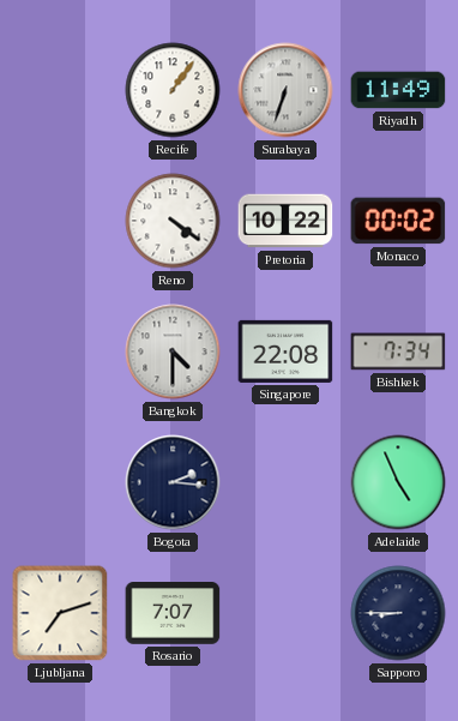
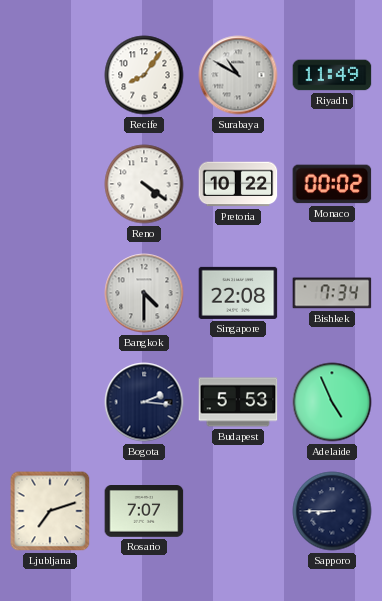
Recife: 1:06 -> 8:06
Surabaya: 6:33 -> 10:50
Budapest: none -> 5:53
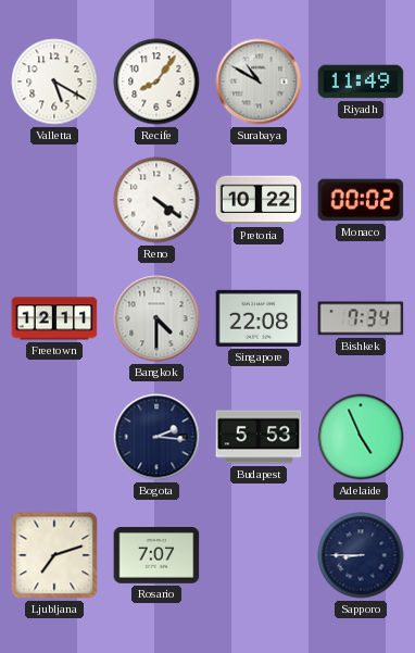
Valletta: none -> 5:20
Freetown: none -> 12:11
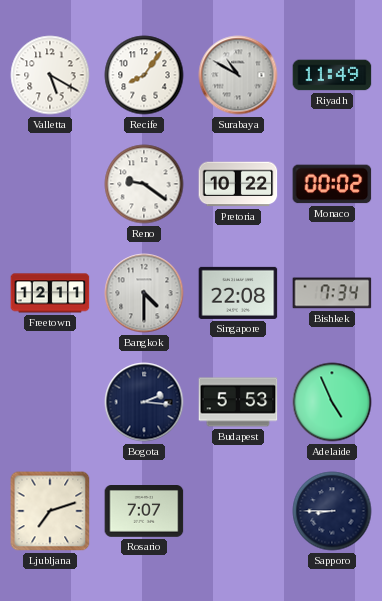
Reno: 4:21 -> 9:21
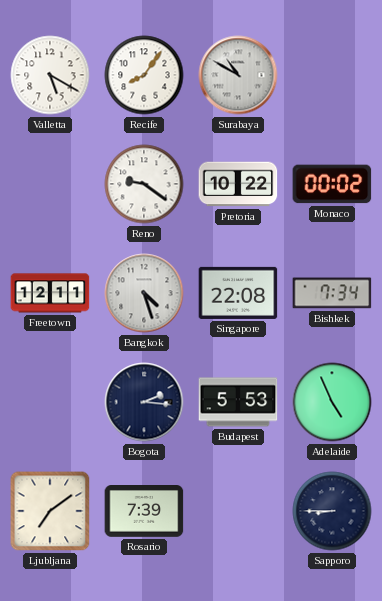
Riyadh: 11:49 -> none
Bangkok: 4:30 -> 4:27
Ljubljana: 7:12 -> 7:09
Rosario: 7:07 -> 7:39
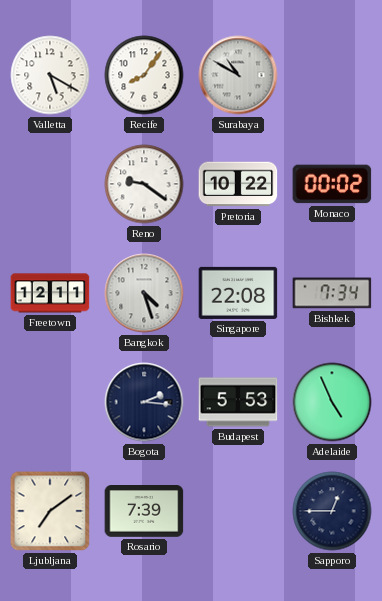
Sapporo: 8:45 -> 12:45
